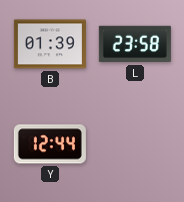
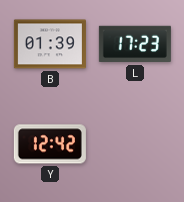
L: 23:58 -> 17:23
Y: 12:44 -> 12:42
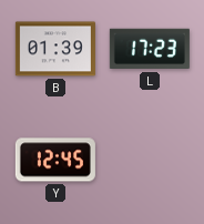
Y: 12:42 -> 12:45
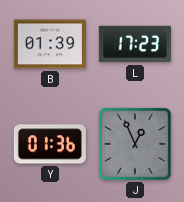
Y: 12:45 -> 01:36
J: none -> 12:56
